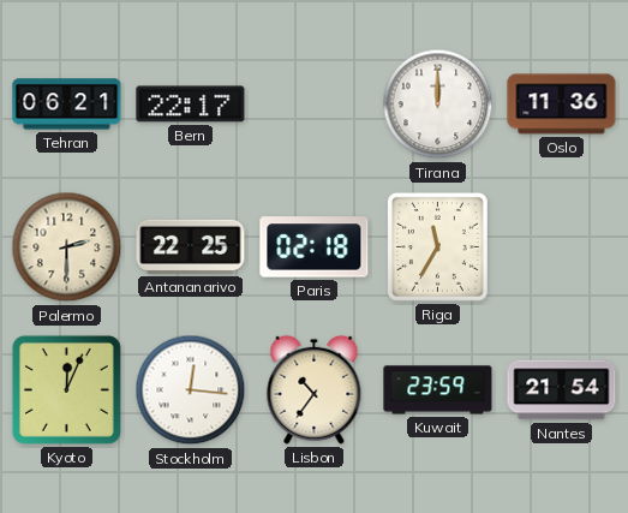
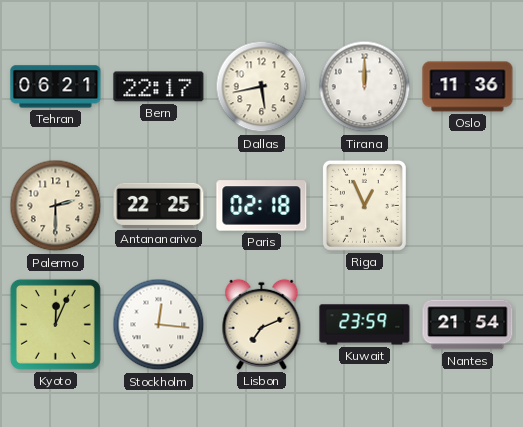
Dallas: none -> 5:43
Riga: 11:35 -> 12:56
Lisbon: 10:36 -> 7:11
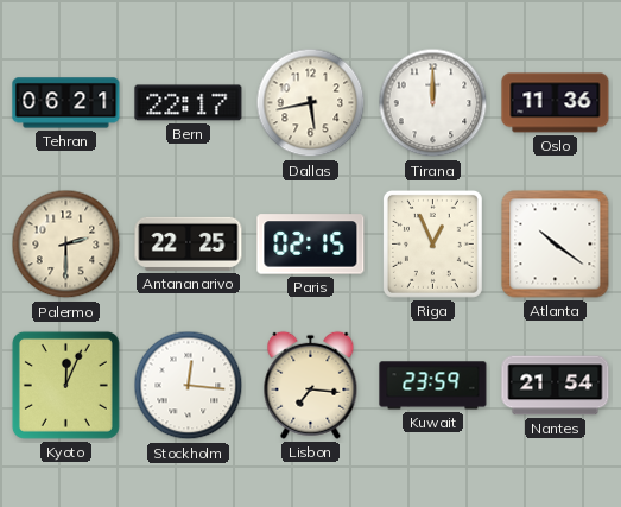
Paris: 02:18 -> 02:15
Atlanta: none -> 10:21
Lisbon: 7:11 -> 7:16
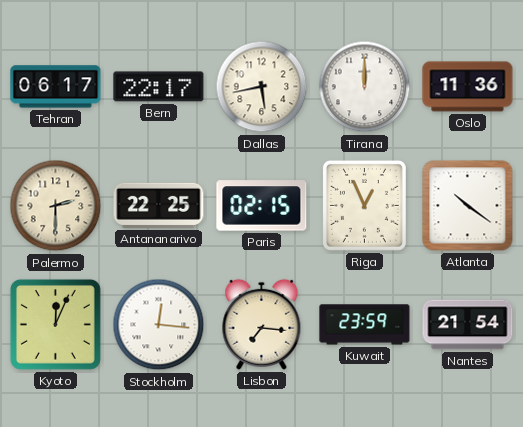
Tehran: 06:21 -> 06:17
